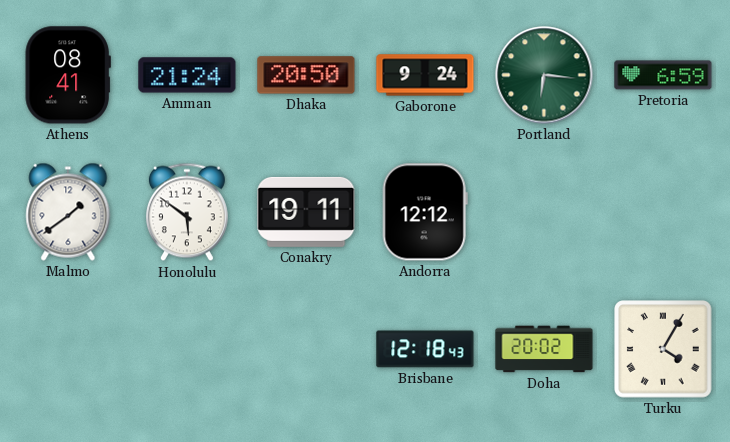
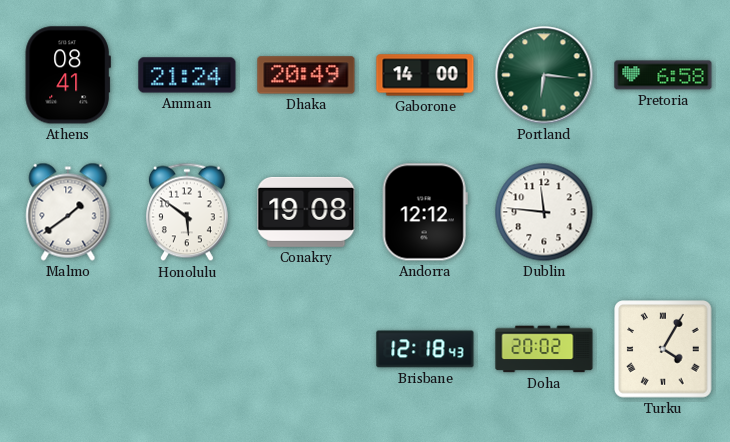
Dhaka: 20:50 -> 20:49
Gaborone: 9:24 -> 14:00
Pretoria: 6:59 -> 6:58
Conakry: 19:11 -> 19:08
Dublin: none -> 11:46
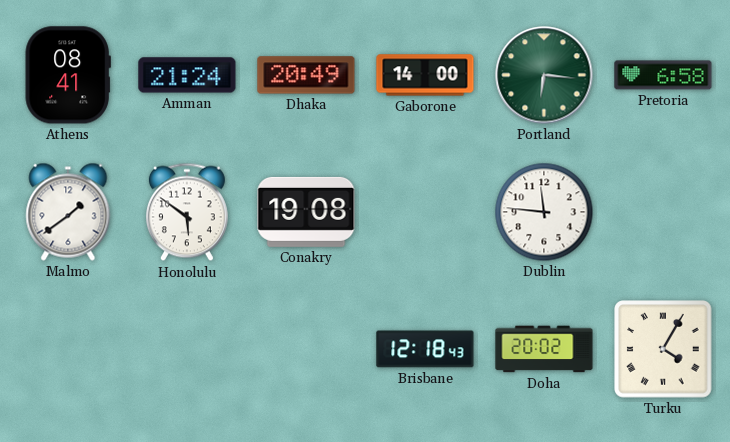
Andorra: 12:12 -> none
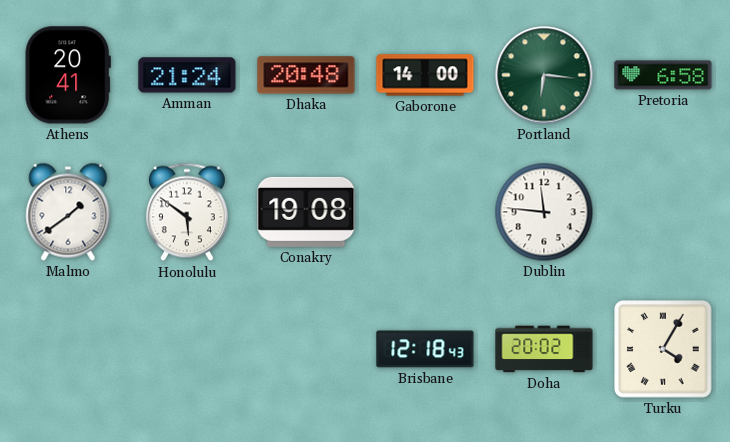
Athens: 08:41 -> 20:41
Dhaka: 20:49 -> 20:48
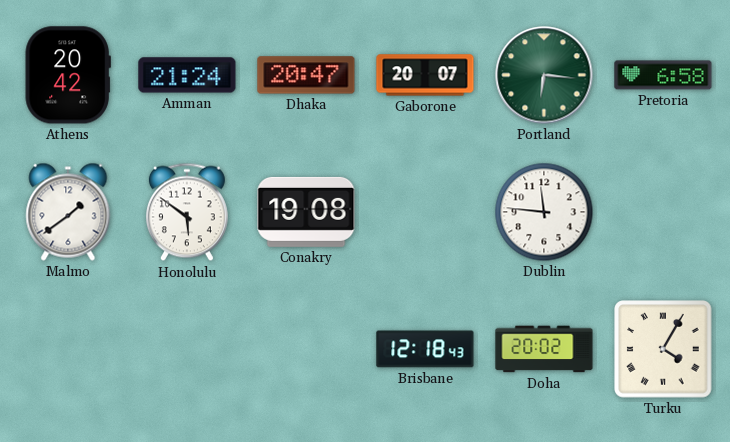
Athens: 20:41 -> 20:42
Dhaka: 20:48 -> 20:47
Gaborone: 14:00 -> 20:07
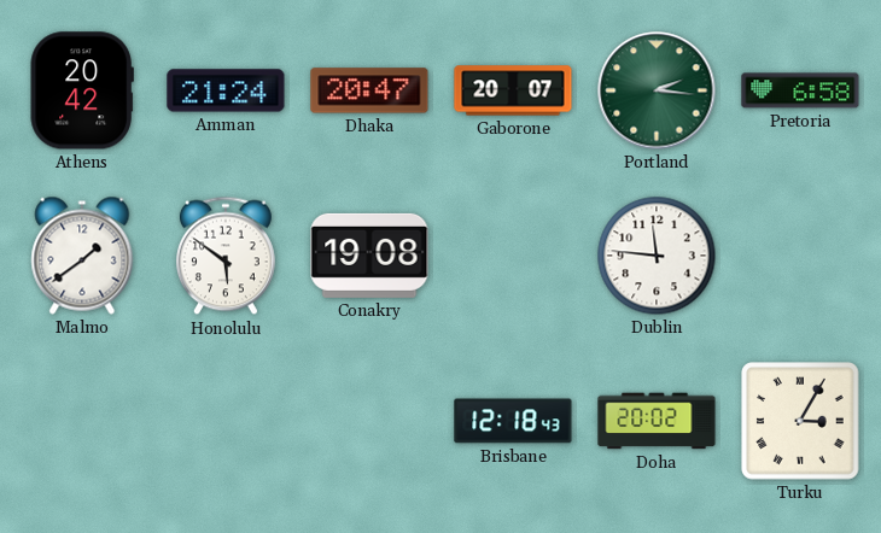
Portland: 6:16 -> 2:16
Turku: 4:05 -> 3:05
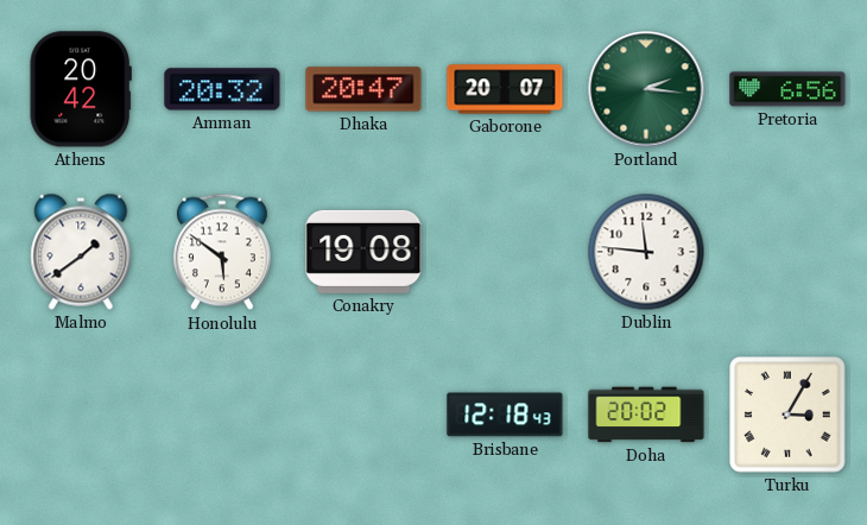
Amman: 21:24 -> 20:32
Pretoria: 6:58 -> 6:56
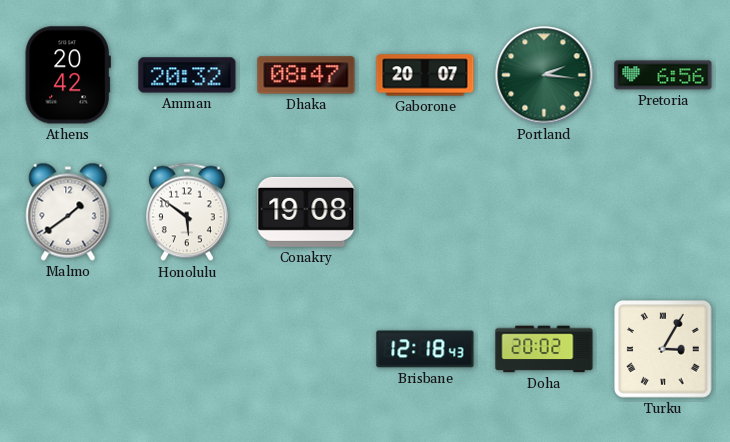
Dhaka: 20:47 -> 08:47
Dublin: 11:46 -> none
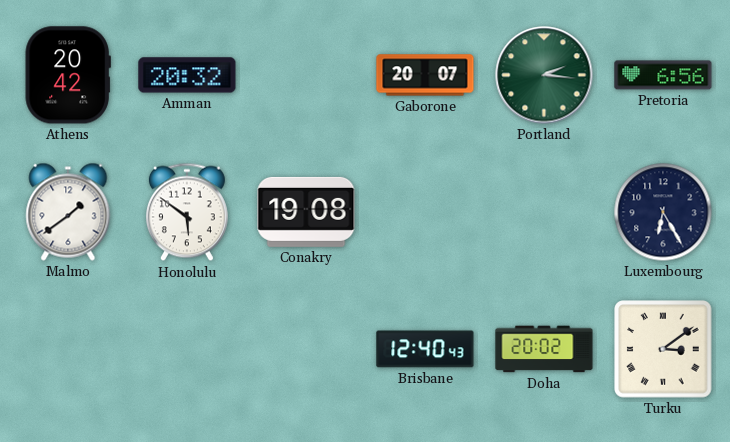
Dhaka: 08:47 -> none
Luxembourg: none -> 6:25
Brisbane: 12:18 -> 12:40
Turku: 3:05 -> 3:09
